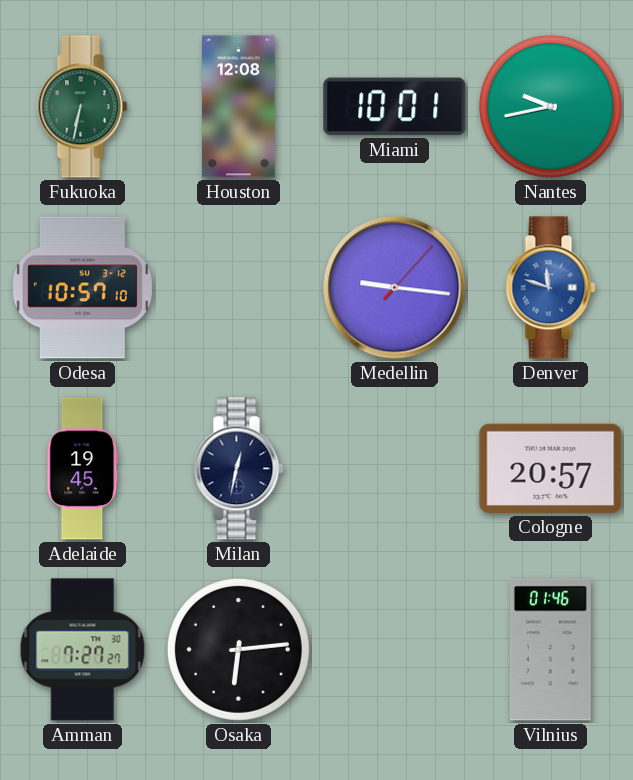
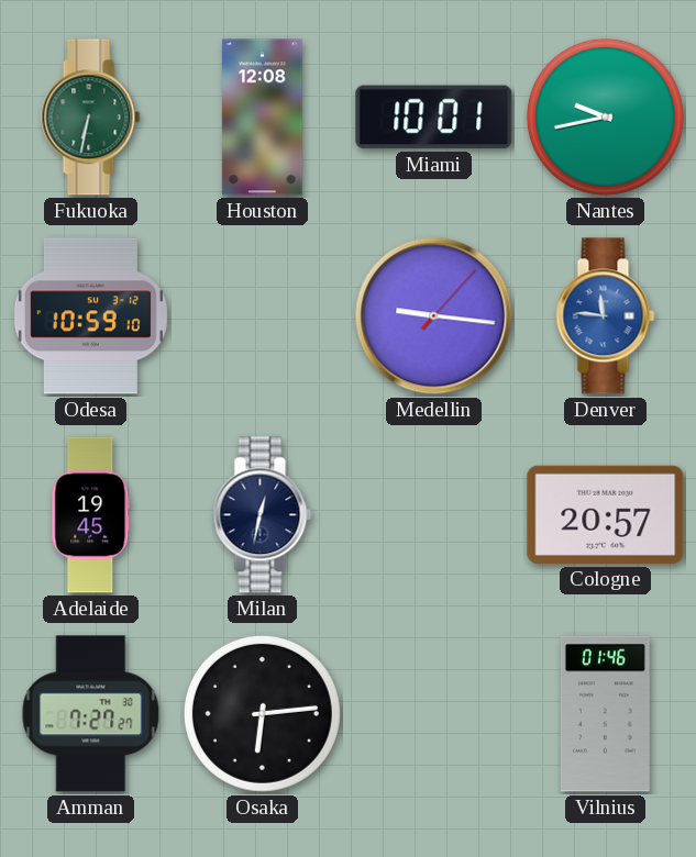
Odesa: 10:57 -> 10:59
Denver: 11:48 -> 11:46
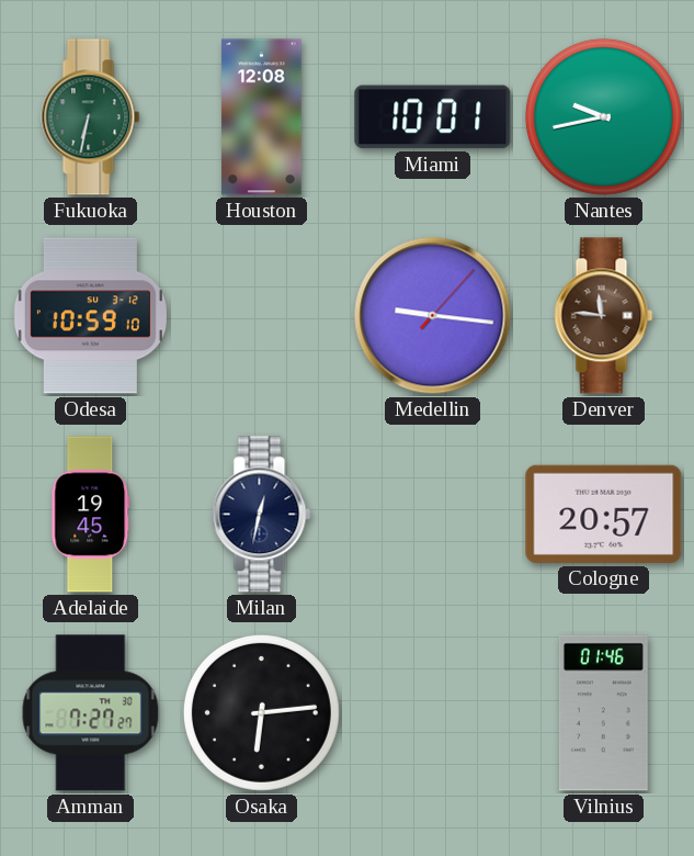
Denver dial: blue -> brown
